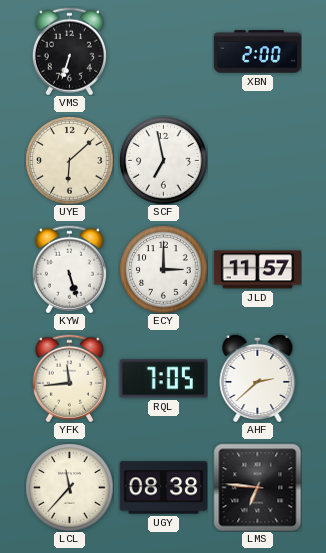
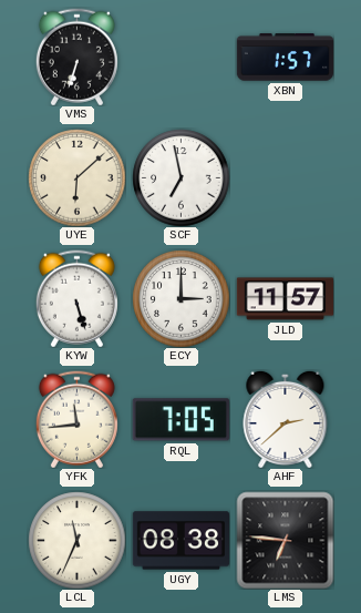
XBN: 2:00 -> 1:57
LCL: 11:37 -> 11:34
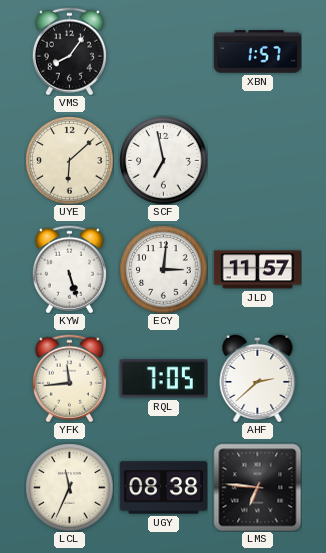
VMS: 6:33 -> 8:06
ECY: 3:00 -> 3:01
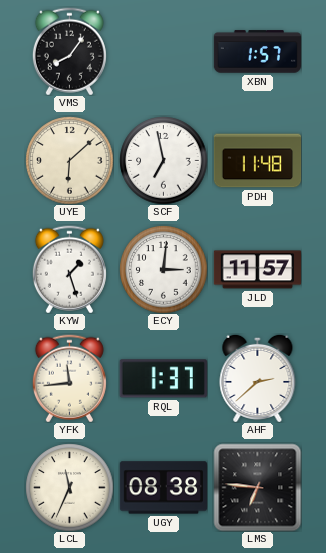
PDH: none -> 11:48
KYW: 5:27 -> 1:27
RQL: 7:05 -> 1:37
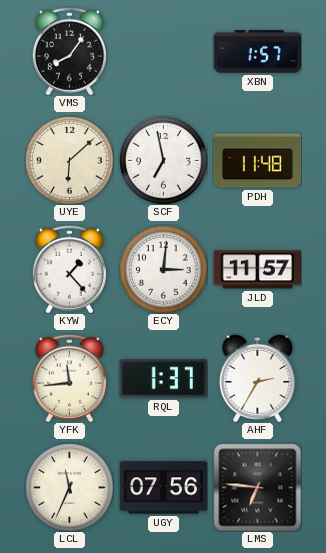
KYW: 1:27 -> 1:23
AHF: 2:38 -> 2:35
UGY: 08:38 -> 07:56
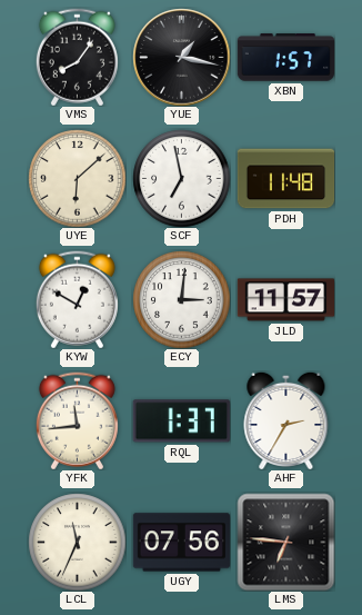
YUE: none -> 1:17
KYW: 1:23 -> 12:50
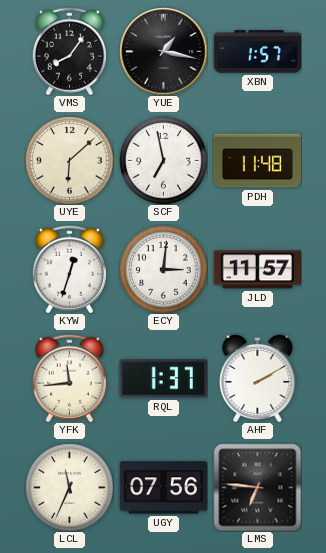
KYW: 12:50 -> 12:33
AHF: 2:35 -> 2:10
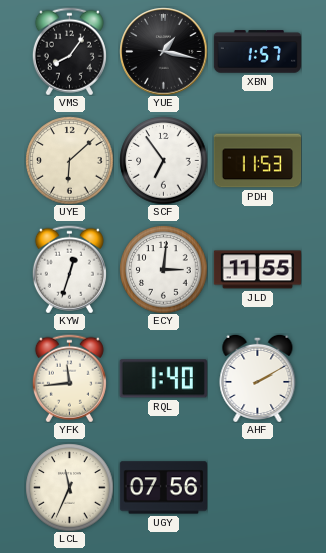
SCF: 6:58 -> 6:54
PDH: 11:48 -> 11:53
JLD: 11:57 -> 11:55
RQL: 1:37 -> 1:40
LMS: 6:46 -> none
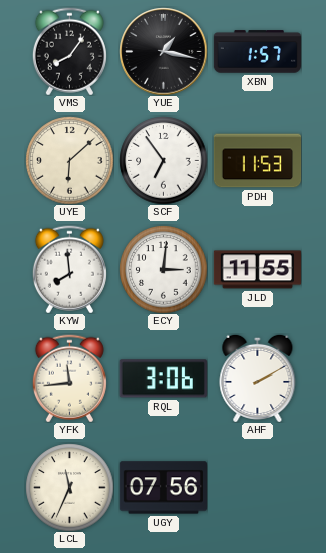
KYW: 12:33 -> 7:59
RQL: 1:40 -> 3:06
